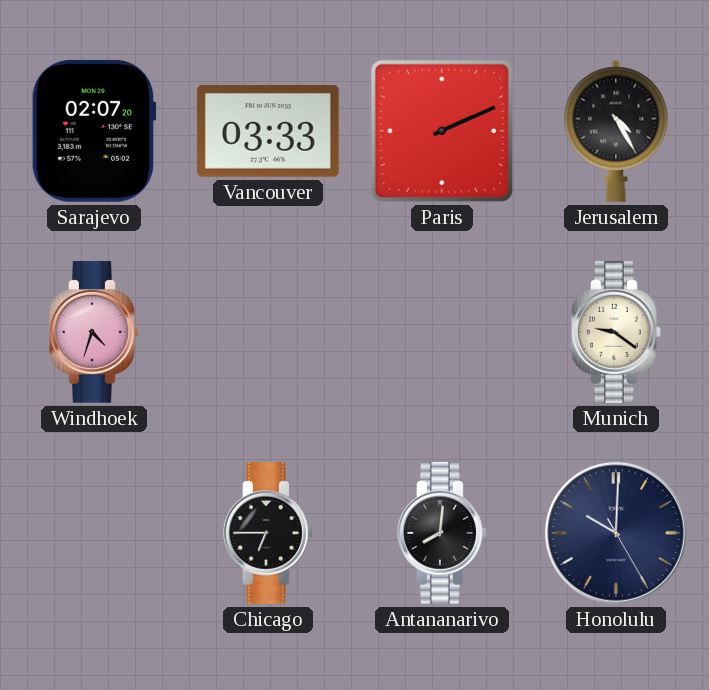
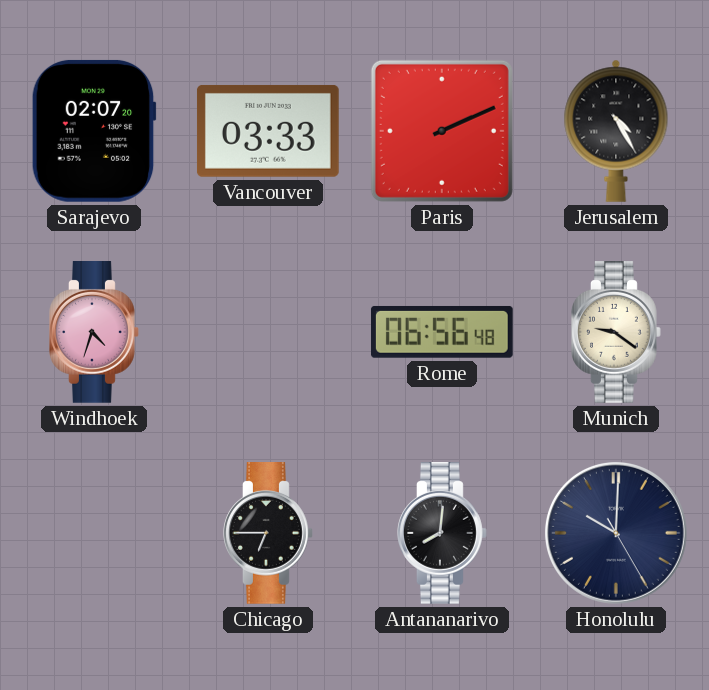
Rome: none -> 06:56
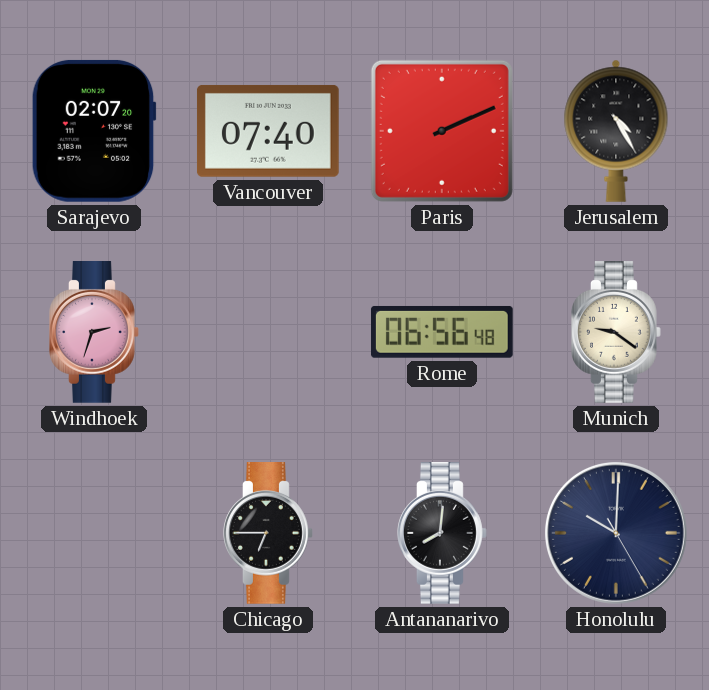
Vancouver: 03:33 -> 07:40
Windhoek: 4:33 -> 2:33
